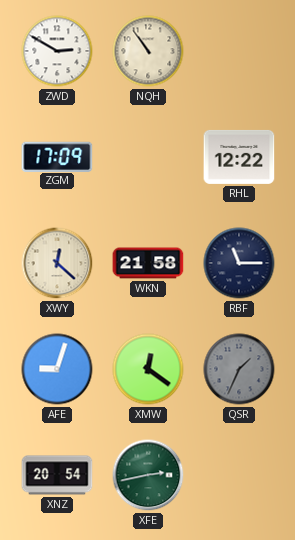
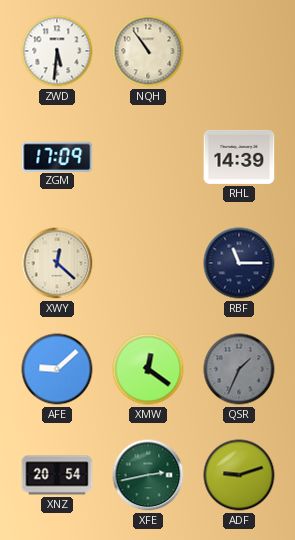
ZWD: 2:50 -> 5:31
RHL: 12:22 -> 14:39
WKN: 21:58 -> none
AFE: 9:03 -> 9:08
ADF: none -> 9:12
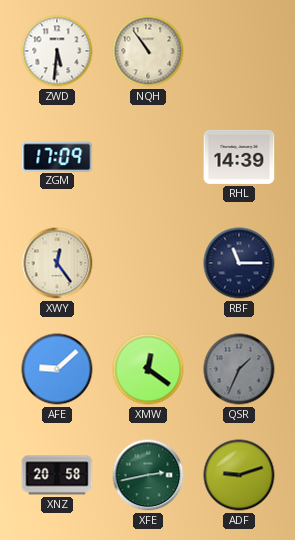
XWY: 12:22 -> 12:24
XNZ: 20:54 -> 20:58
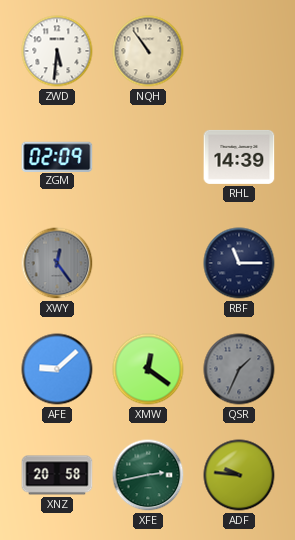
ZGM: 17:09 -> 02:09
XWY dial: cream -> grey
ADF: 9:12 -> 9:46
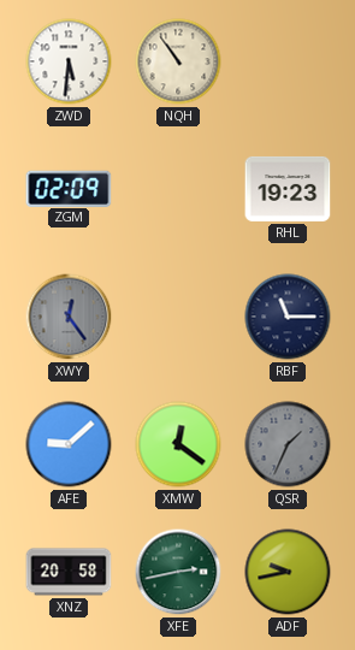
RHL: 14:39 -> 19:23
ADF: 9:46 -> 9:43
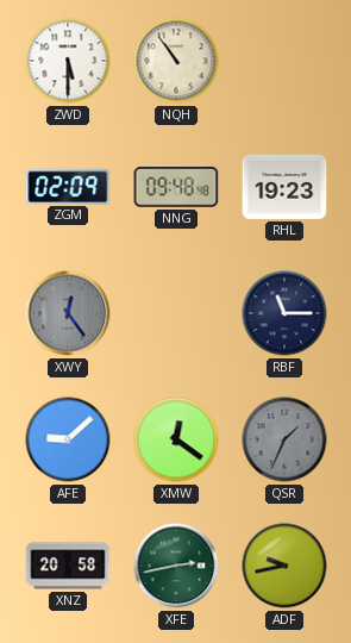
ZWD: 5:31 -> 5:30
NNG: none -> 09:48
